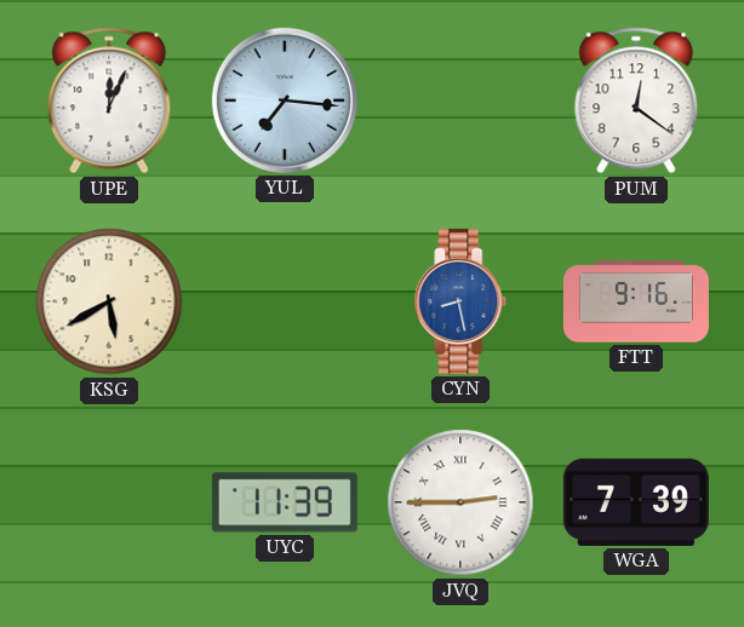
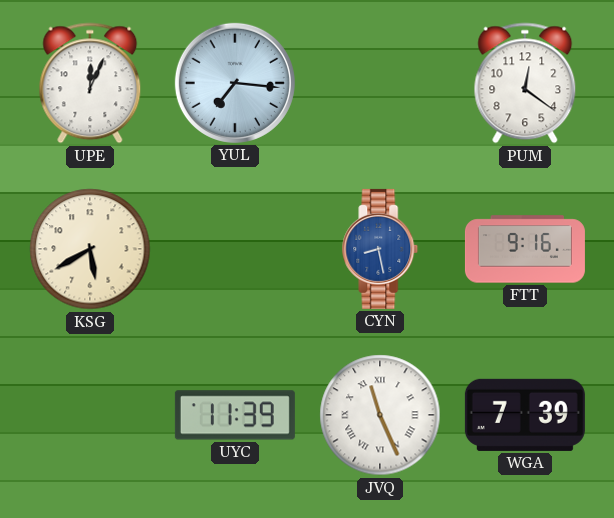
JVQ: 2:45 -> 11:26
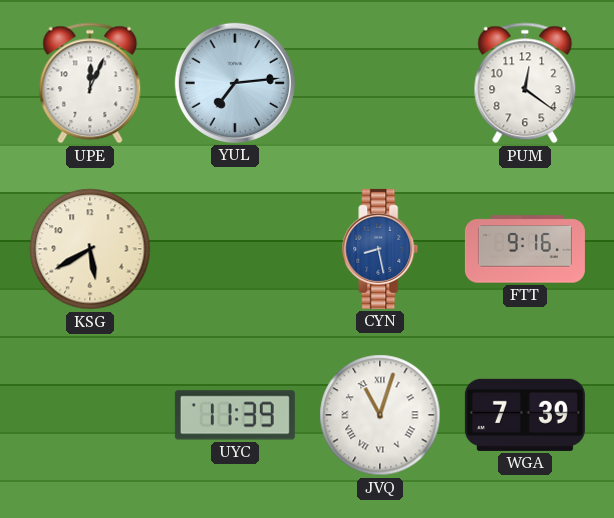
YUL: 7:16 -> 7:14
JVQ: 11:26 -> 11:03
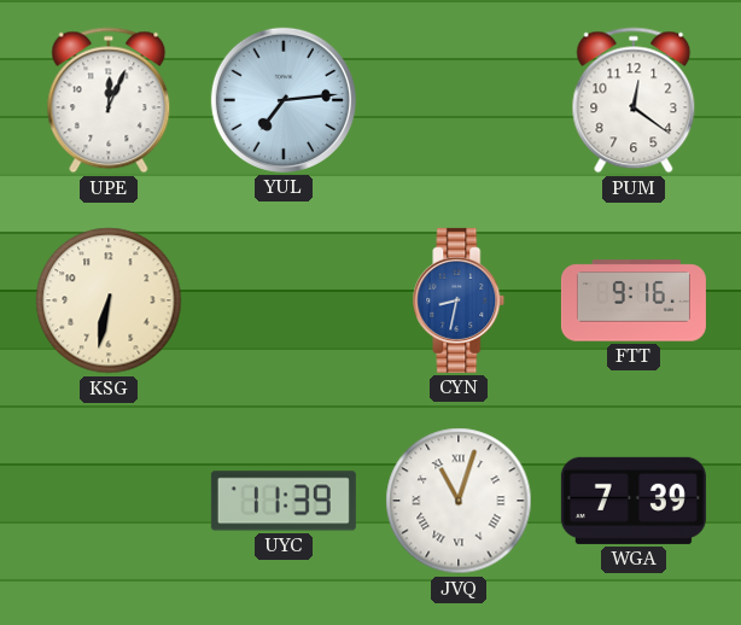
KSG: 5:40 -> 6:32
CYN: 8:28 -> 8:32
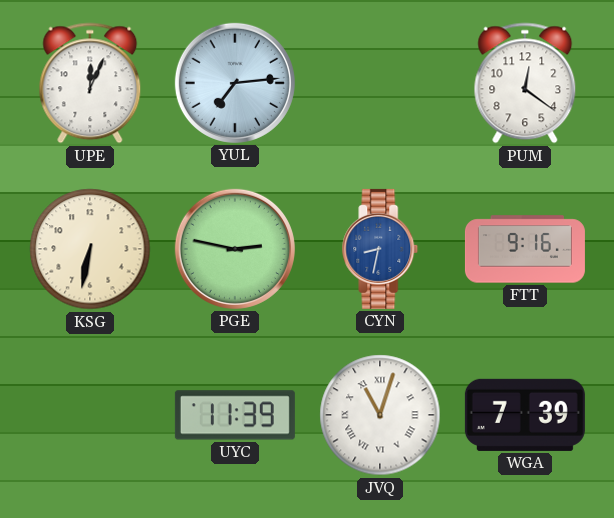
PGE: none -> 2:47
